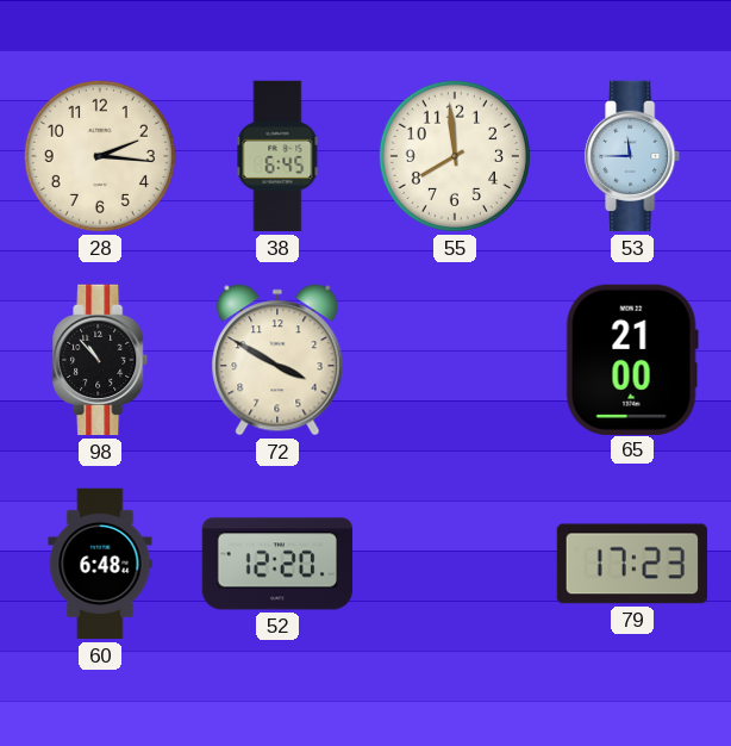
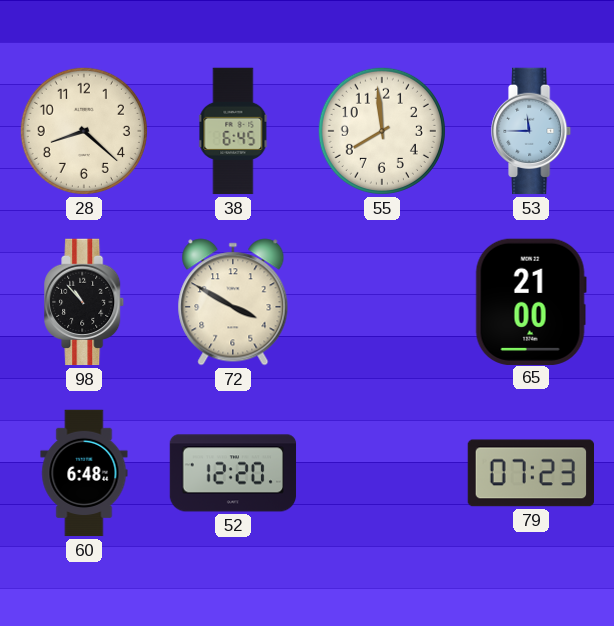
28: 2:16 -> 8:22
79: 17:23 -> 07:23
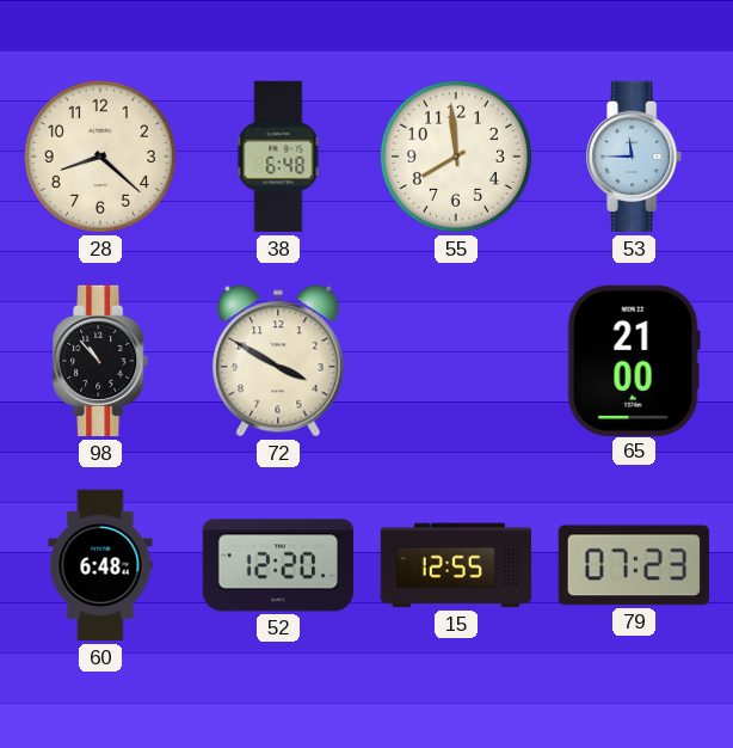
38: 6:45 -> 6:48
15: none -> 12:55
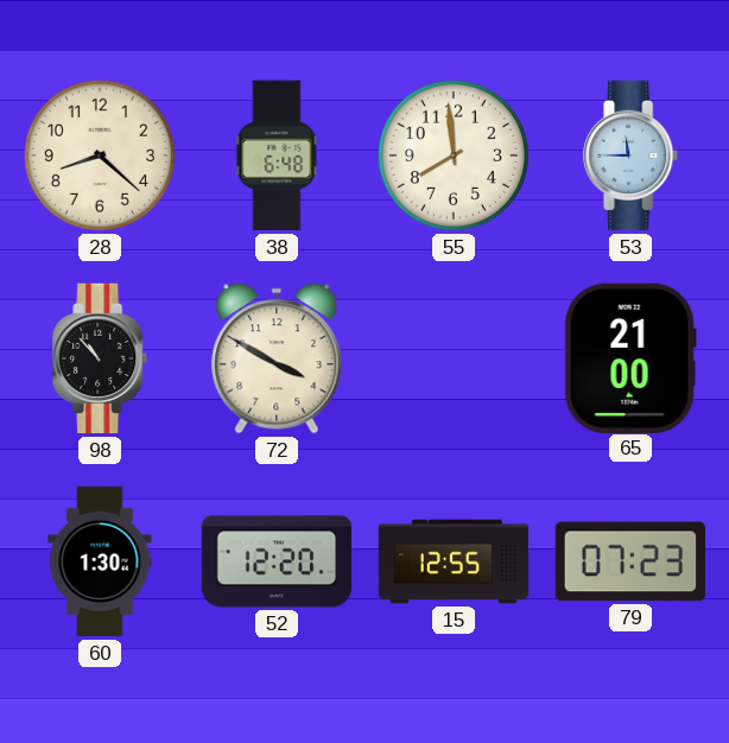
60: 6:48 -> 1:30
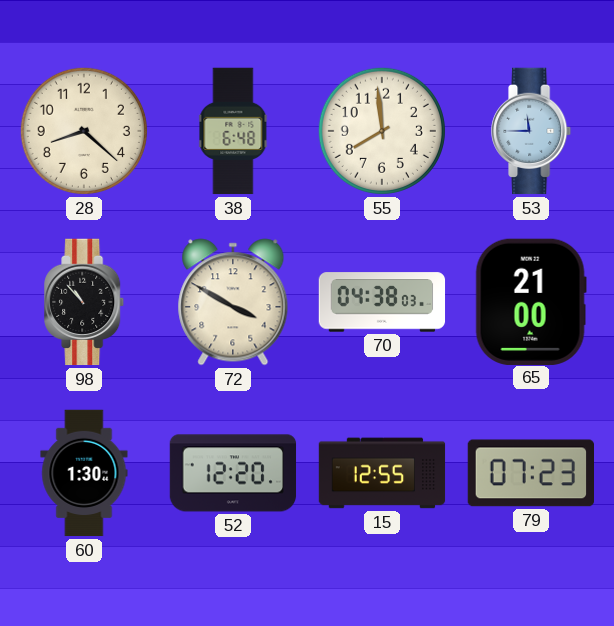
70: none -> 04:38
